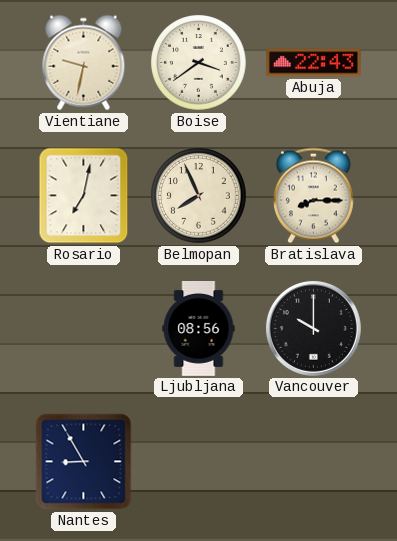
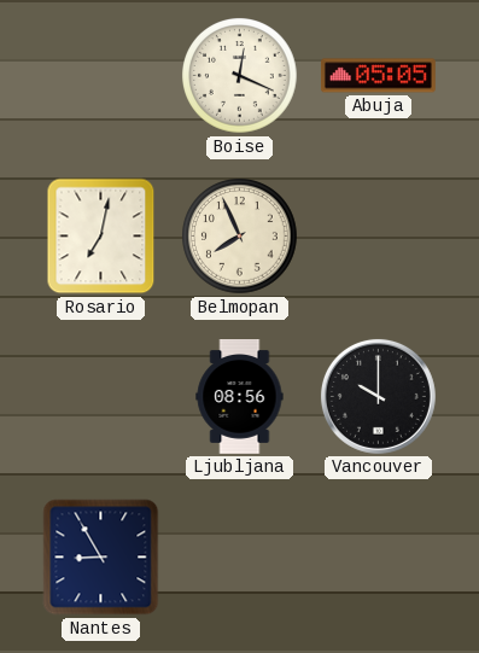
Vientiane: 9:32 -> none
Boise: 3:39 -> 12:19
Abuja: 22:43 -> 05:05
Bratislava: 8:15 -> none
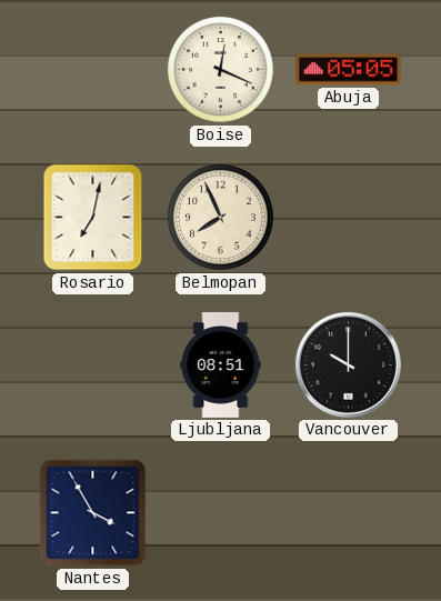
Ljubljana: 08:56 -> 08:51
Nantes: 8:55 -> 3:55
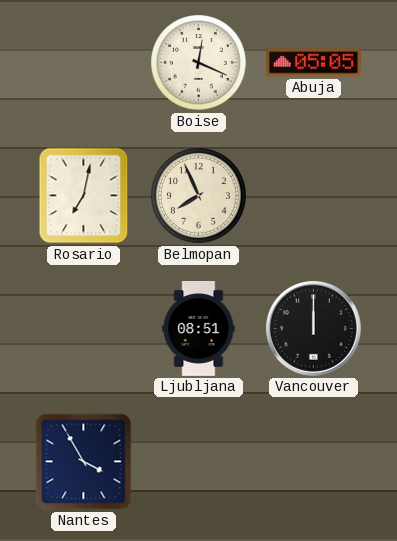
Vancouver: 10:00 -> 12:00
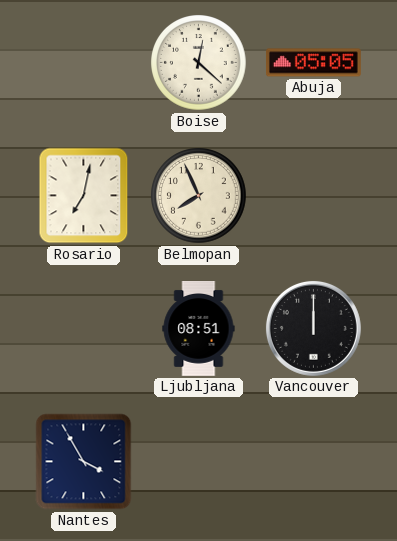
Boise: 12:19 -> 12:22
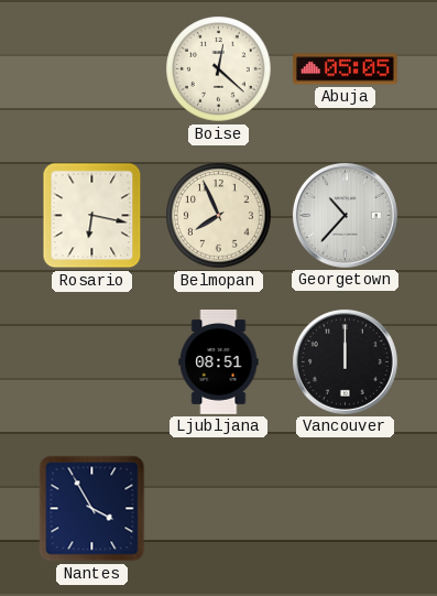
Rosario: 7:02 -> 6:17
Georgetown: none -> 10:37
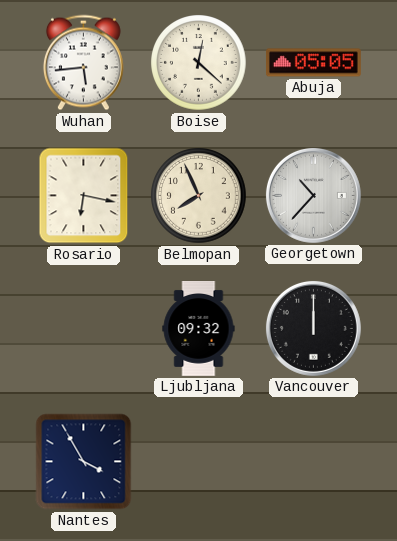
Wuhan: none -> 5:44
Ljubljana: 08:51 -> 09:32
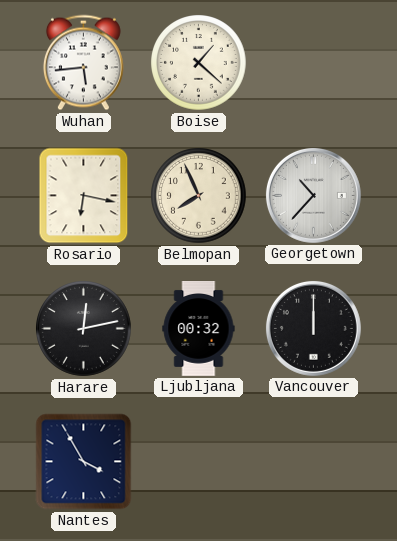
Boise: 12:22 -> 1:22
Abuja: 05:05 -> none
Harare: none -> 12:13
Ljubljana: 09:32 -> 00:32
